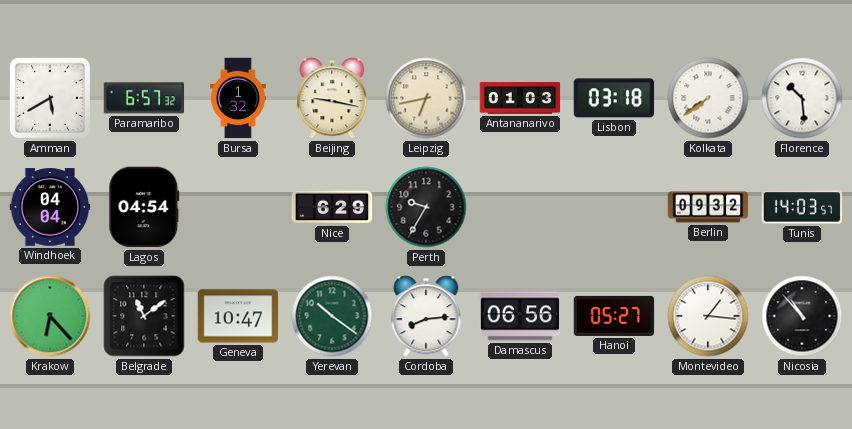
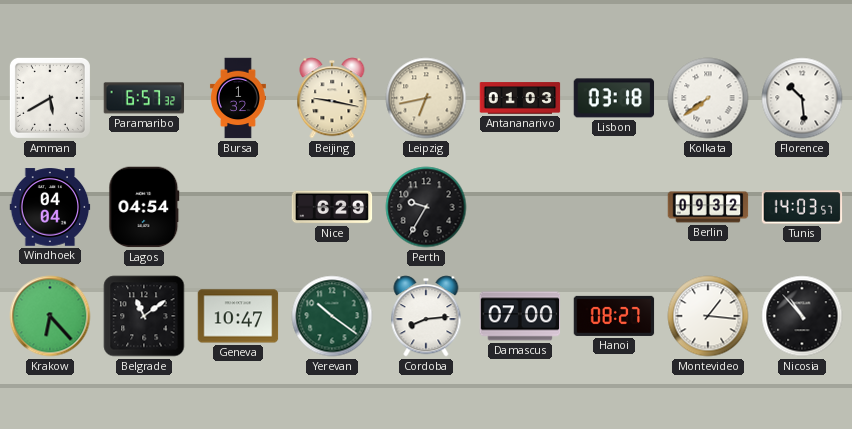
Damascus: 06:56 -> 07:00
Hanoi: 05:27 -> 08:27
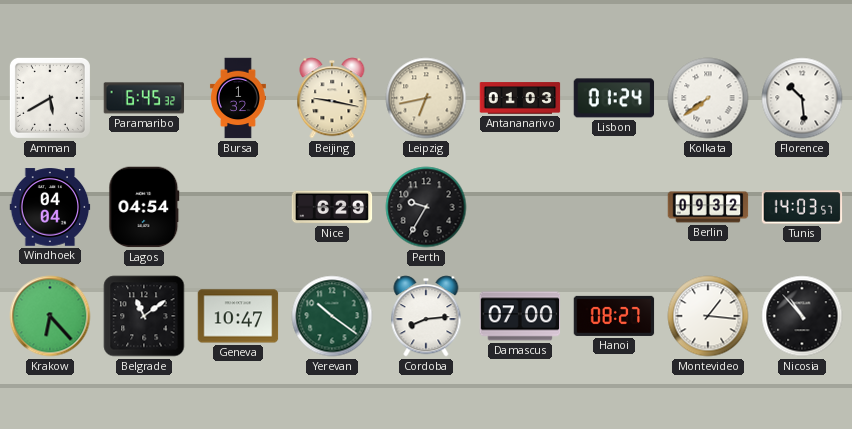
Paramaribo: 6:57 -> 6:45
Lisbon: 03:18 -> 01:24
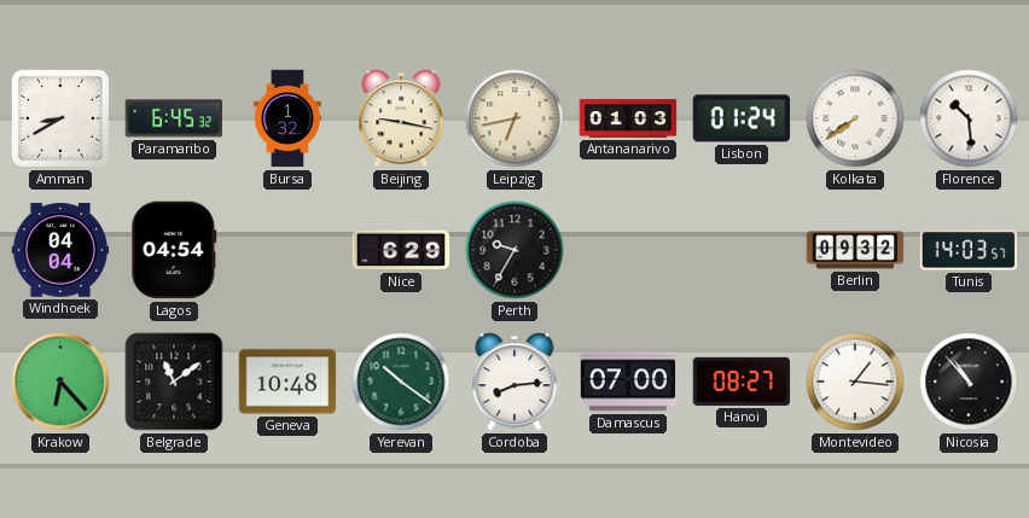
Amman: 5:40 -> 8:40
Geneva: 10:47 -> 10:48
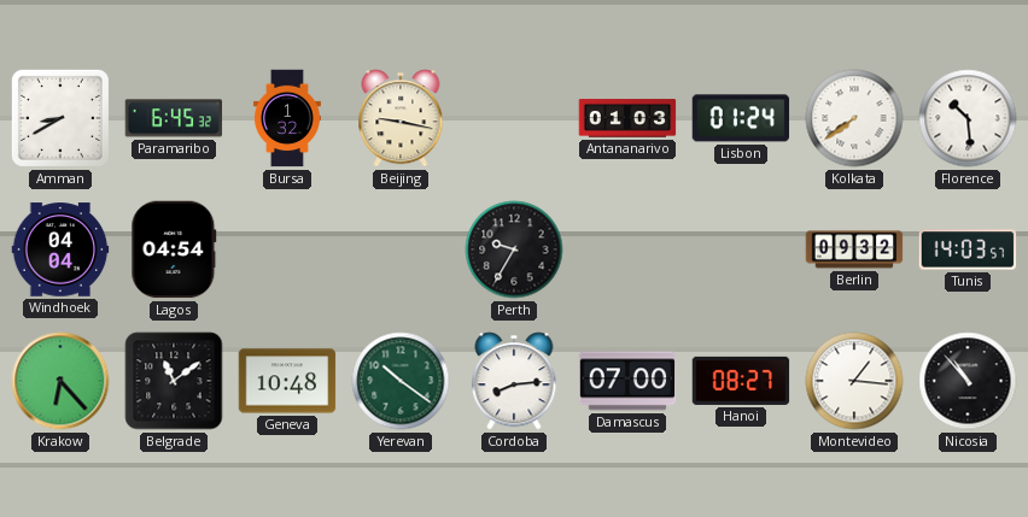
Leipzig: 6:43 -> none
Nice: 6:29 -> none
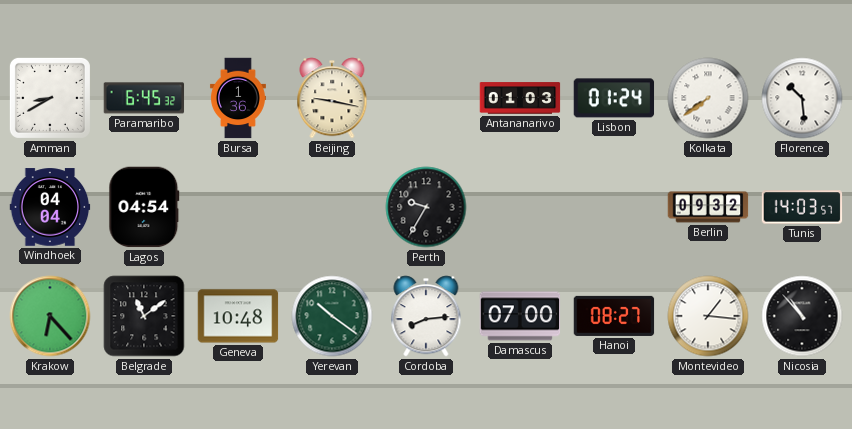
Bursa: 1:32 -> 1:36
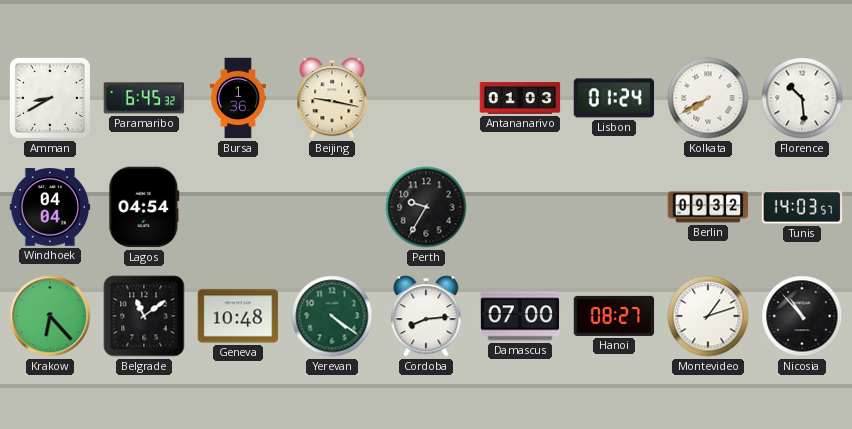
Kolkata: 7:39 -> 7:40
Yerevan: 10:21 -> 4:21
Montevideo: 1:16 -> 1:12
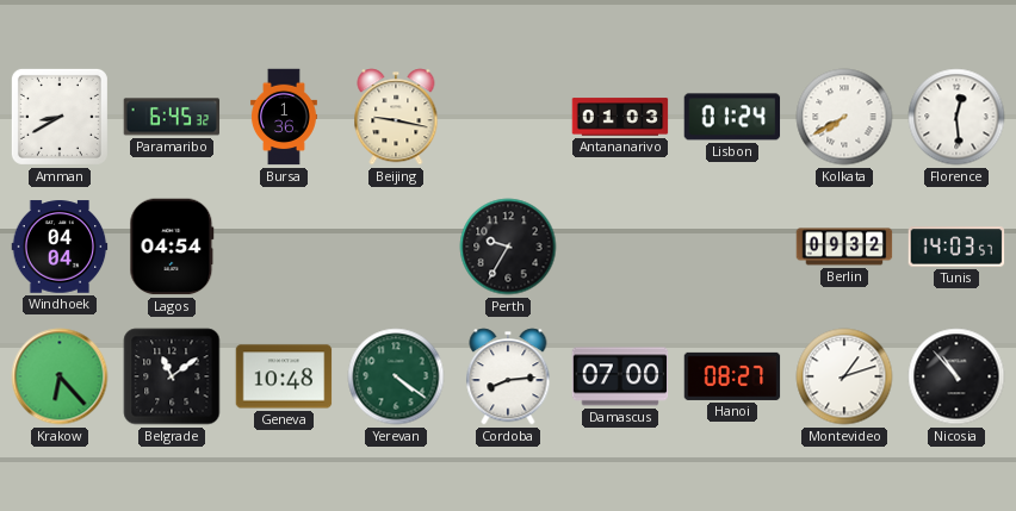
Florence: 10:29 -> 12:29
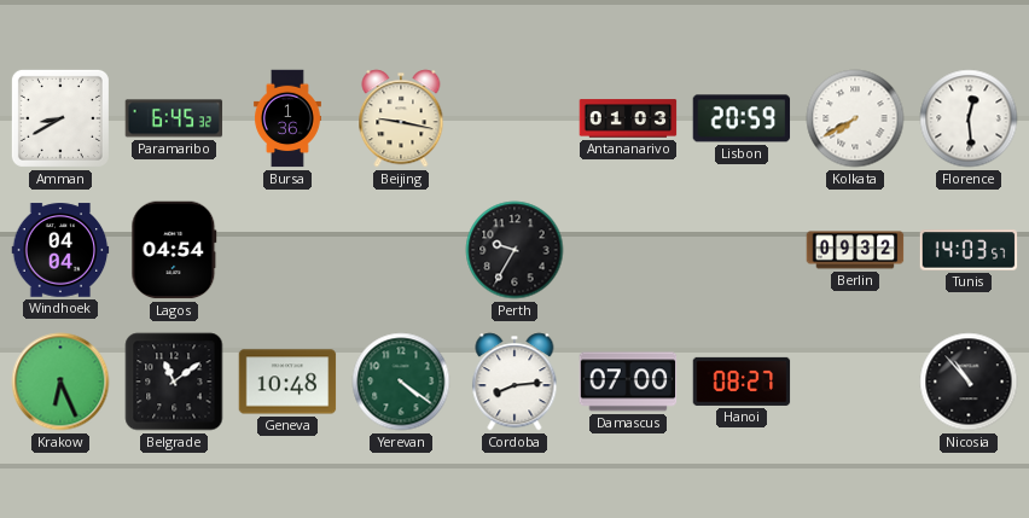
Lisbon: 01:24 -> 20:59
Krakow: 6:23 -> 6:26
Montevideo: 1:12 -> none
